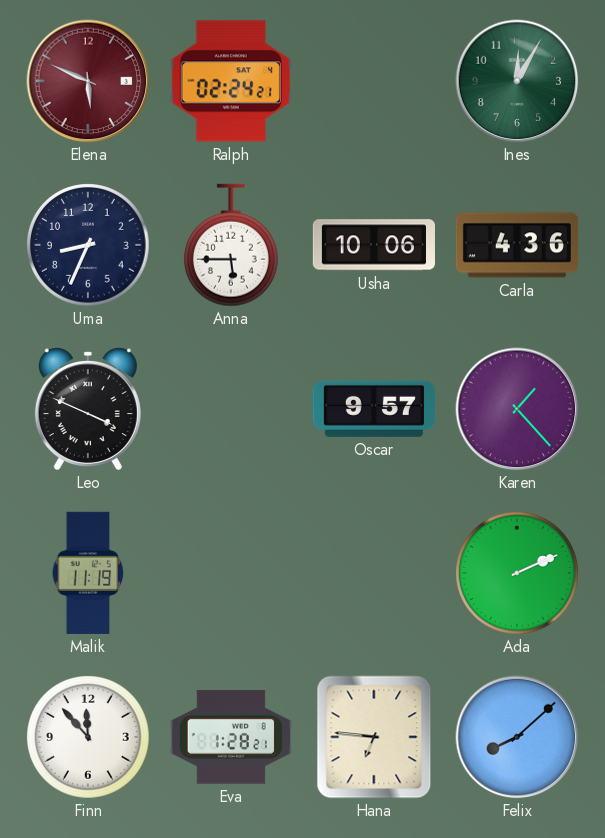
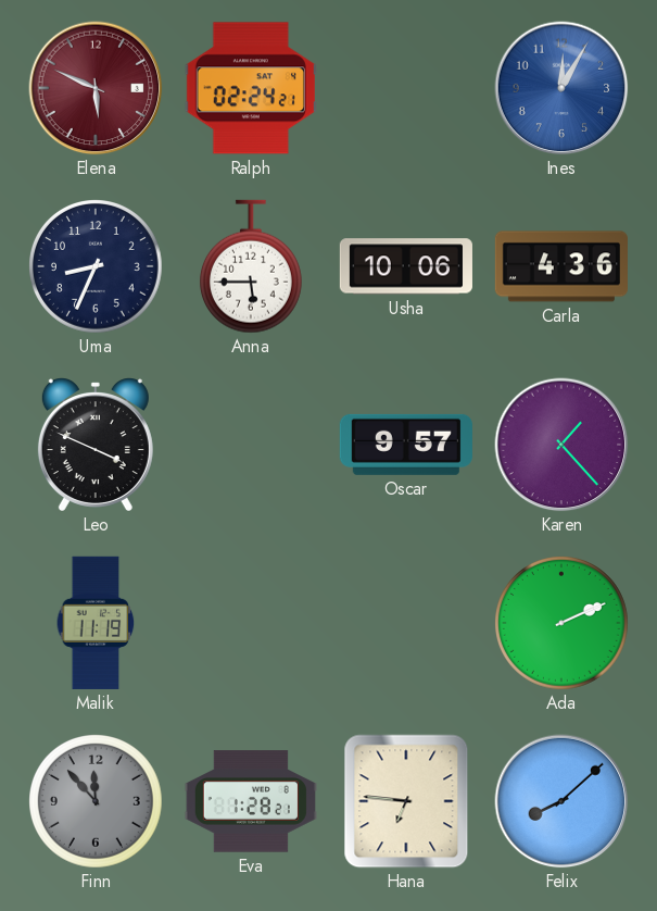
Ines dial: green -> blue
Finn dial: white -> grey
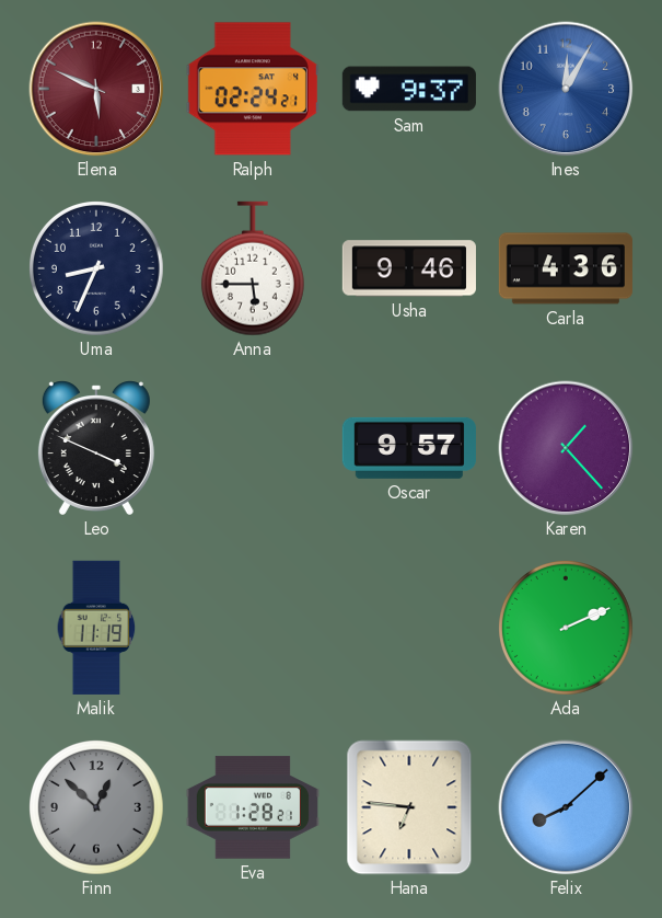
Sam: none -> 9:37
Usha: 10:06 -> 9:46
Finn: 11:53 -> 12:52
